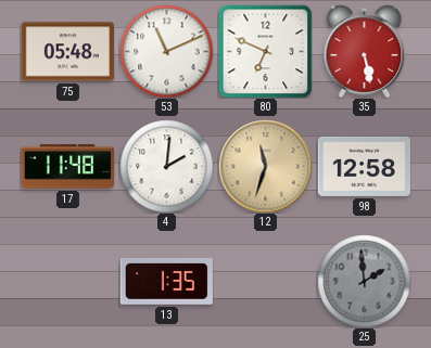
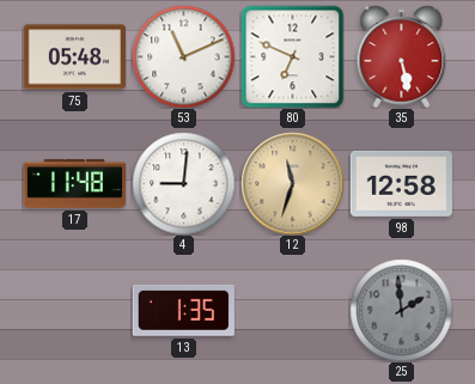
4: 2:01 -> 9:01
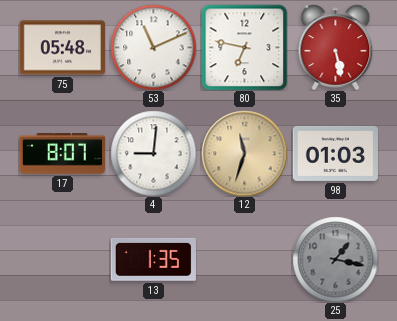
80: 6:49 -> 6:47
17: 11:48 -> 8:07
98: 12:58 -> 01:03
25: 1:59 -> 1:17
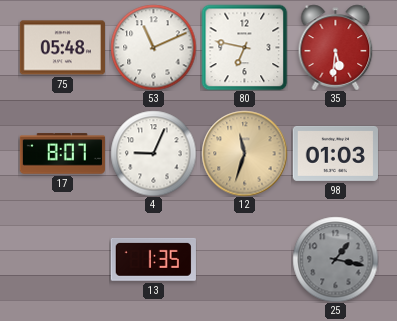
35: 5:28 -> 5:31
4: 9:01 -> 9:04
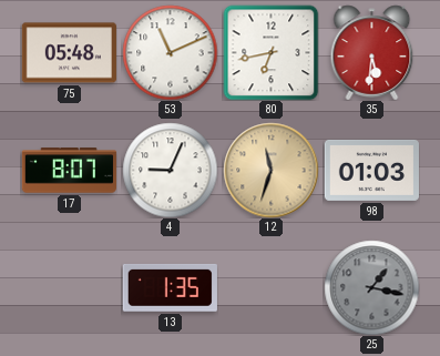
80: 6:47 -> 6:43
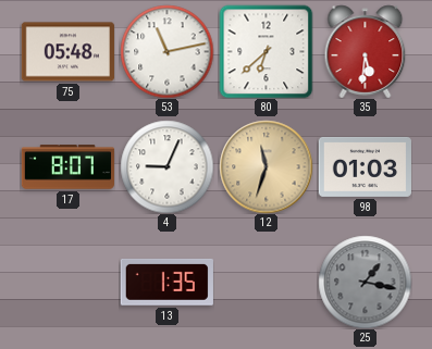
53: 11:11 -> 11:13
80: 6:43 -> 6:38
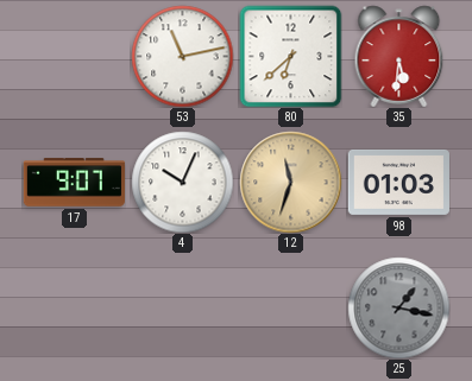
75: 05:48 -> none
17: 8:07 -> 9:07
4: 9:04 -> 10:04
13: 1:35 -> none
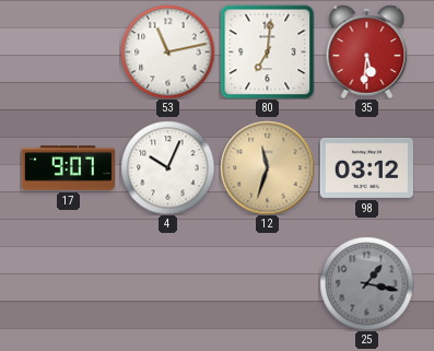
80: 6:38 -> 7:01
98: 01:03 -> 03:12
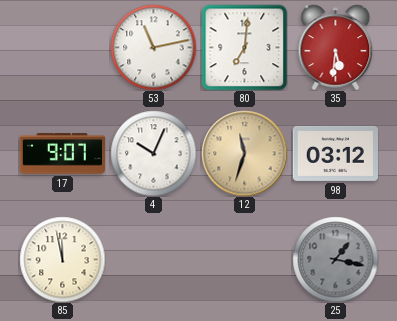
85: none -> 11:58
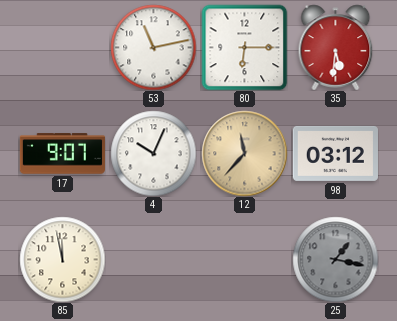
80: 7:01 -> 6:15
12: 11:33 -> 11:37
